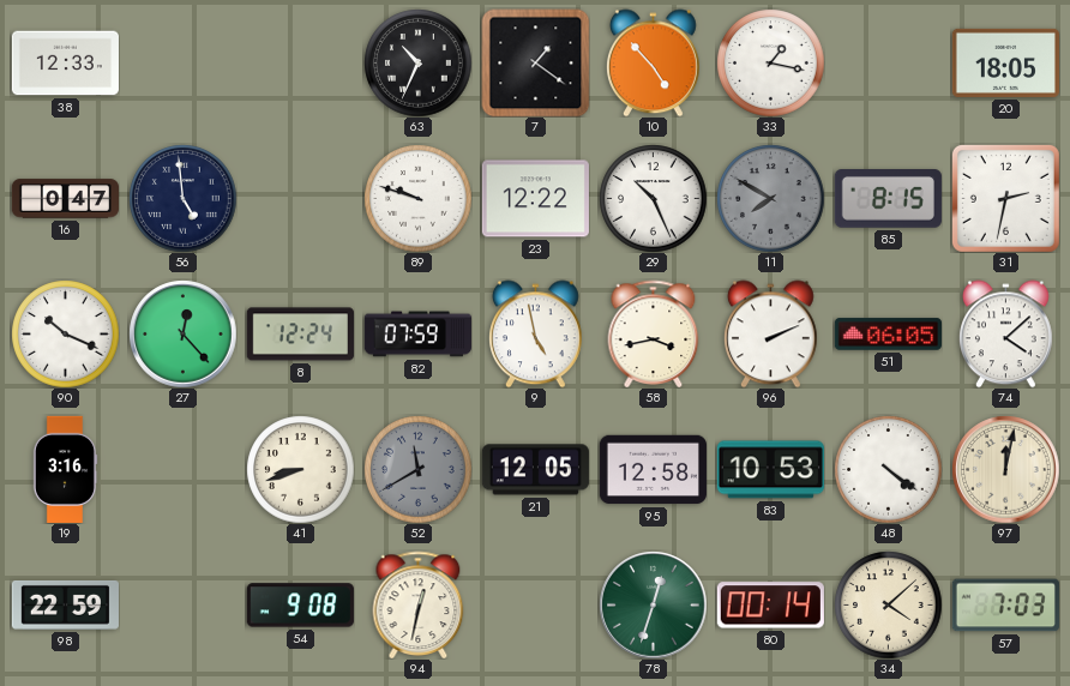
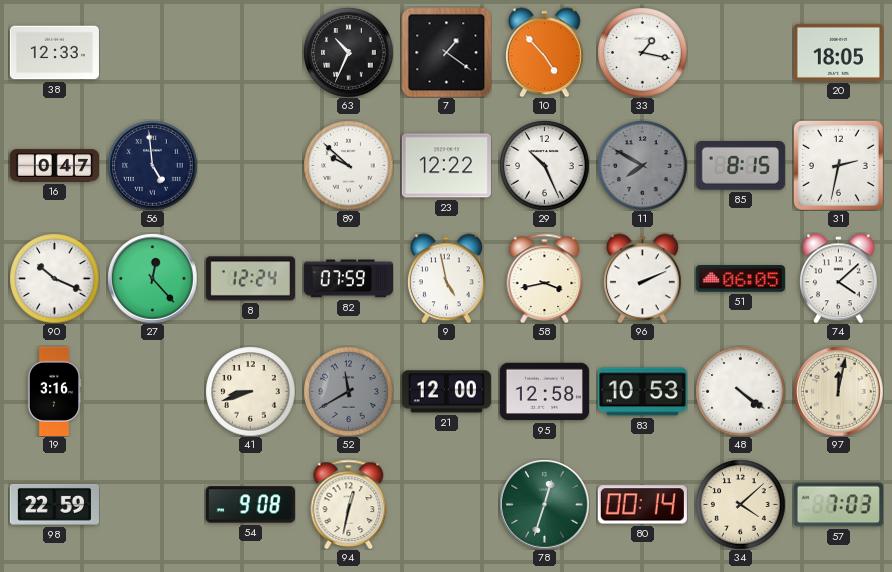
89: 9:48 -> 9:52
21: 12:05 -> 12:00
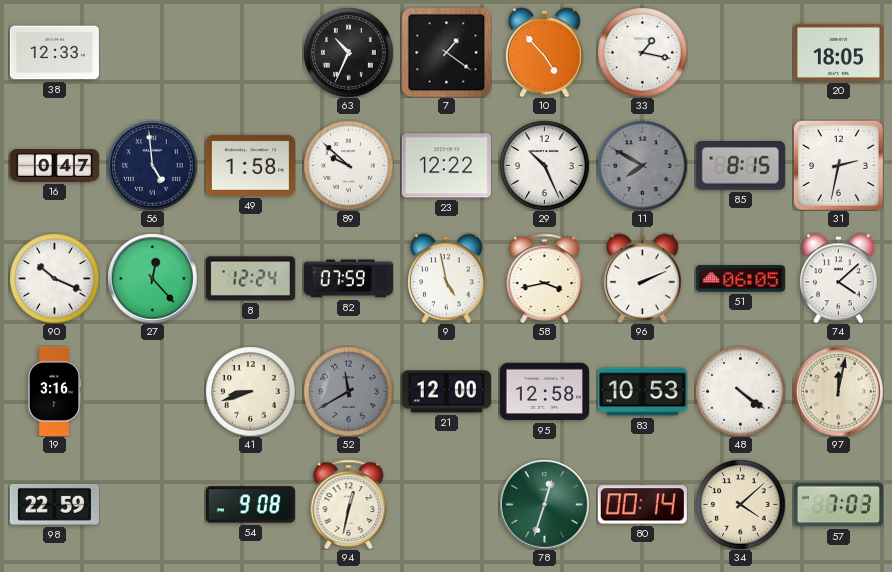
49: none -> 1:58
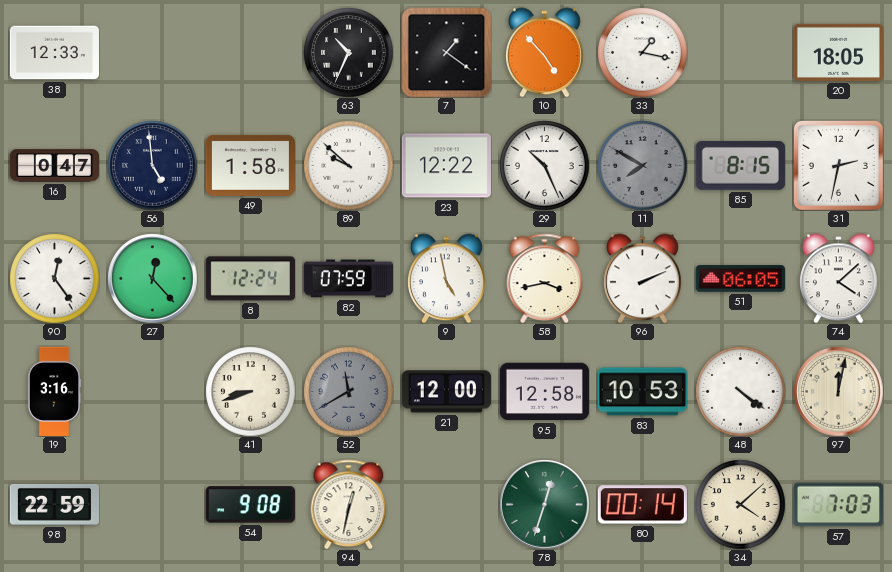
90: 10:19 -> 12:24
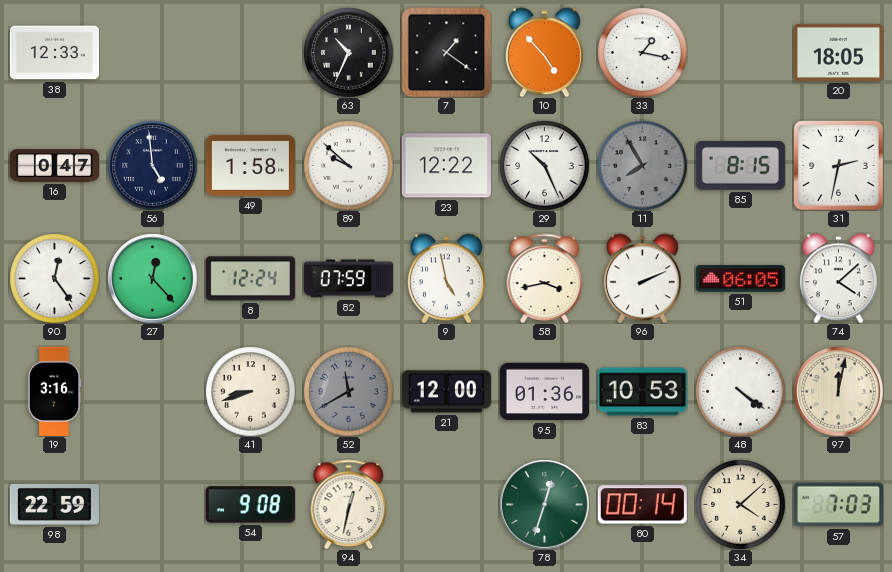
11: 7:50 -> 7:55
95: 12:58 -> 01:36
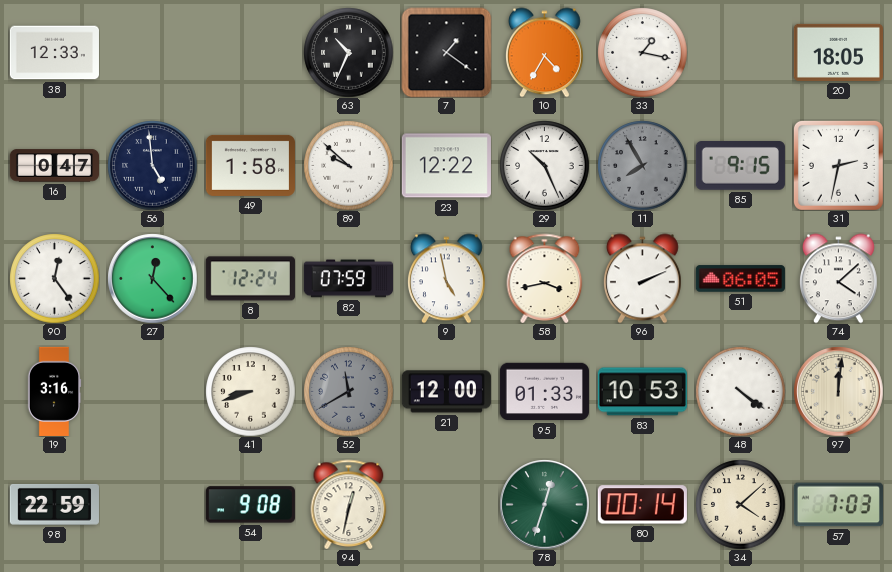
10: 4:53 -> 4:35
85: 8:15 -> 9:15
95: 01:36 -> 01:33
97: 12:02 -> 12:01
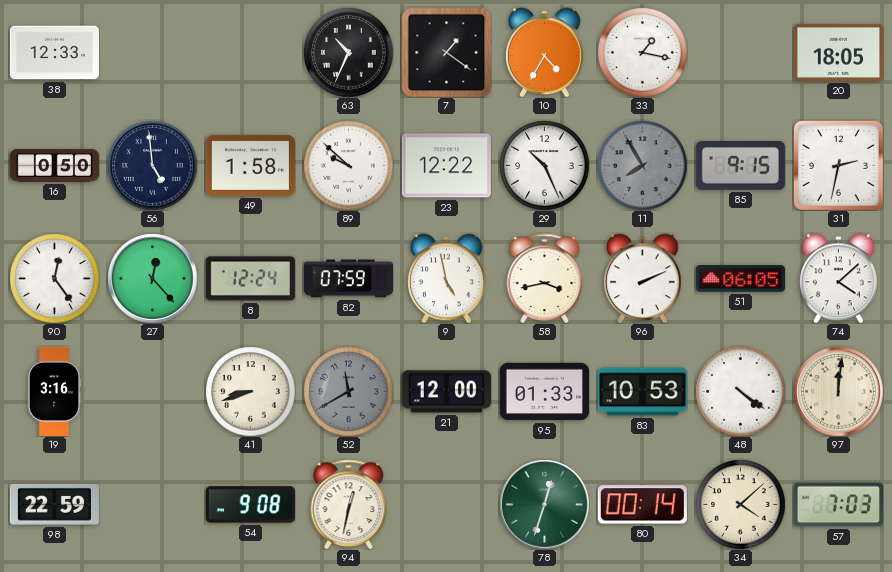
16: 0:47 -> 0:50
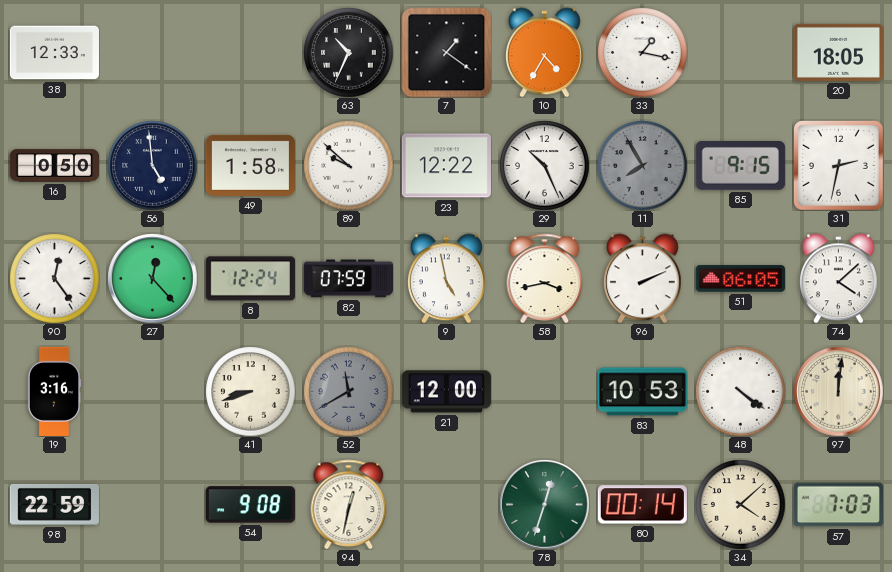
95: 01:33 -> none
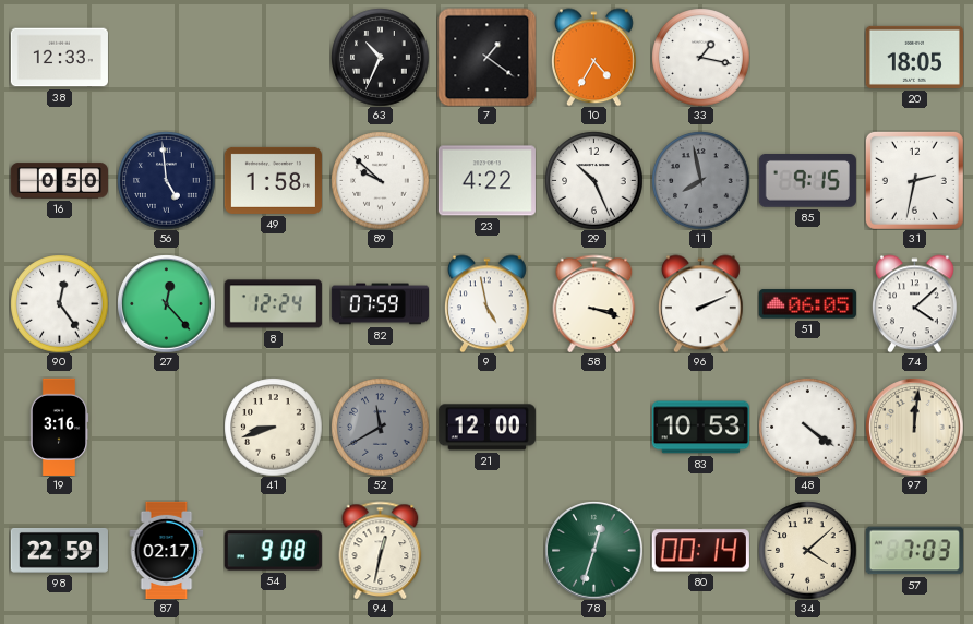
23: 12:22 -> 4:22
11: 7:55 -> 7:58
58: 3:43 -> 3:18
87: none -> 02:17
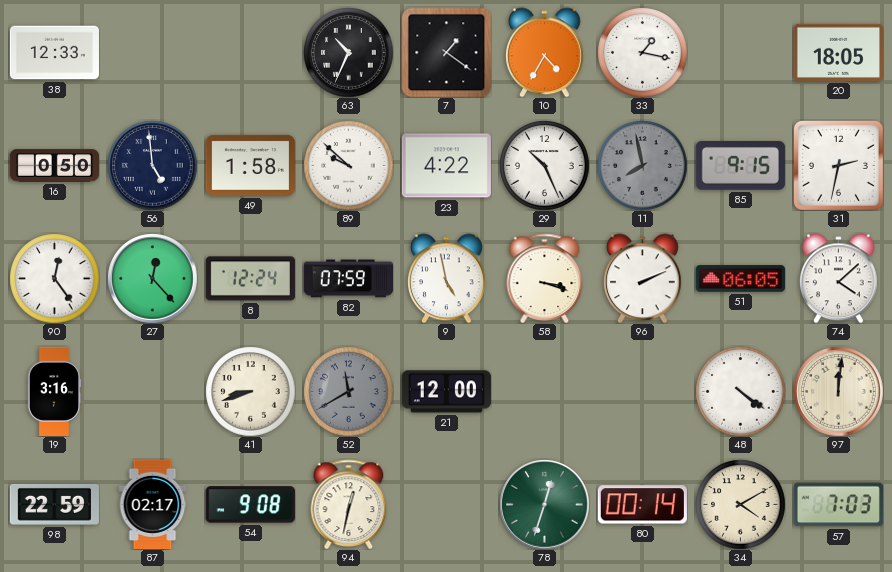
83: 10:53 -> none
34: 4:08 -> 4:10
